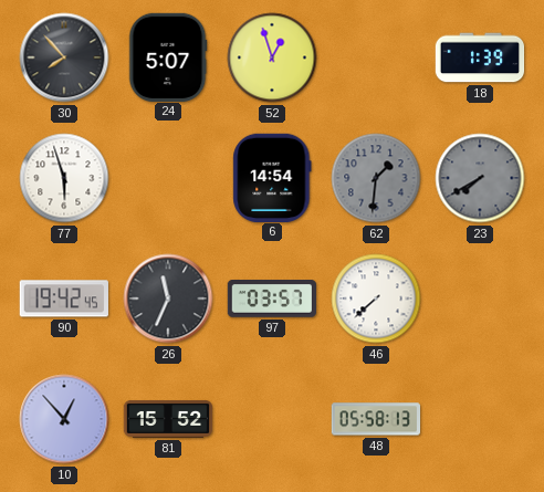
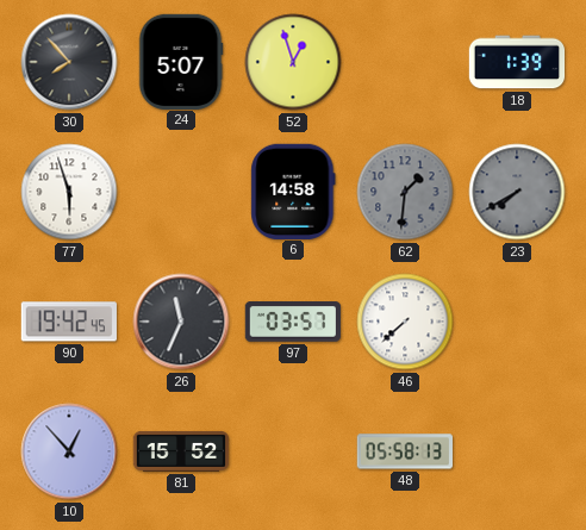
6: 14:54 -> 14:58
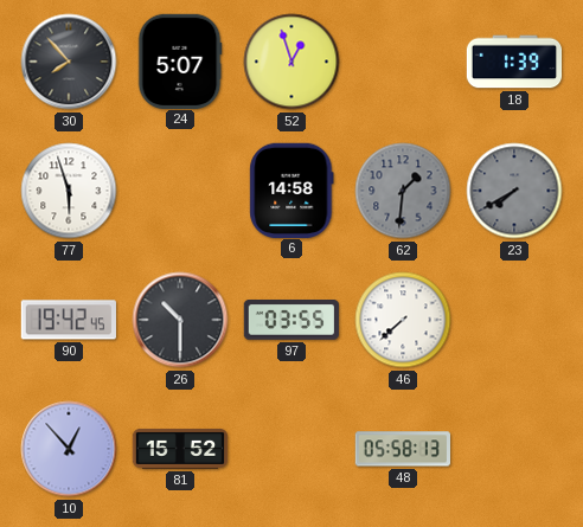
26: 11:34 -> 10:30
97: 03:57 -> 03:55
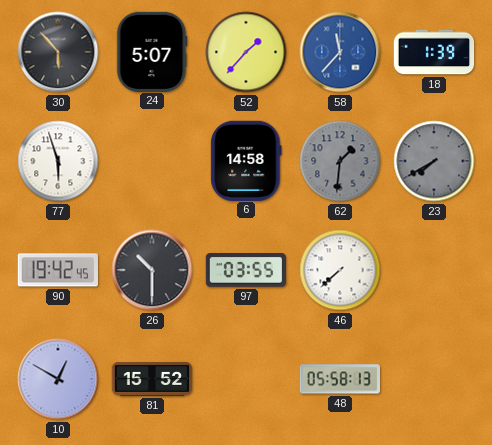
30: 7:53 -> 5:53
52: 12:57 -> 1:37
58: none -> 11:37
10: 12:53 -> 12:50
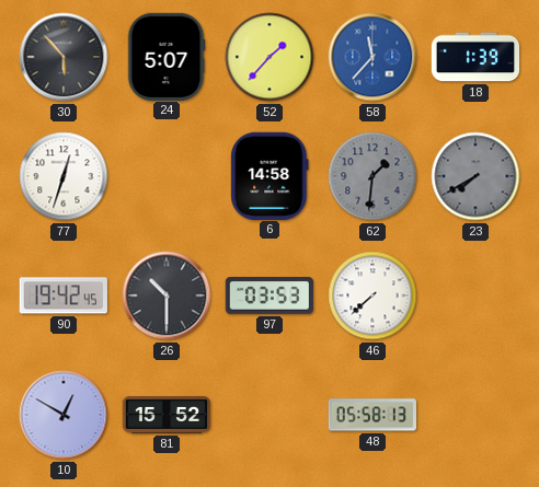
77: 5:57 -> 12:33
97: 03:55 -> 03:53
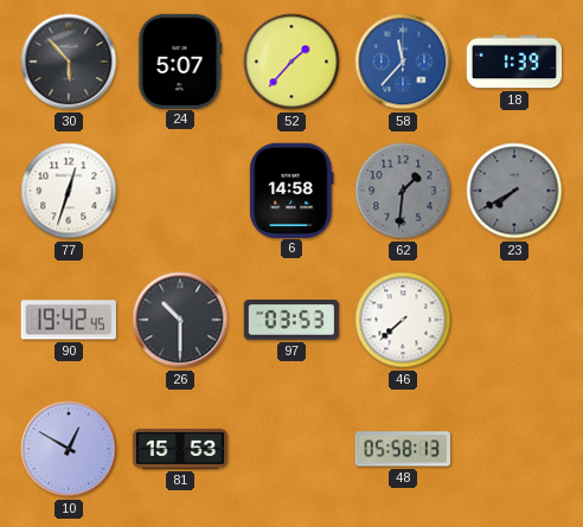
81: 15:52 -> 15:53
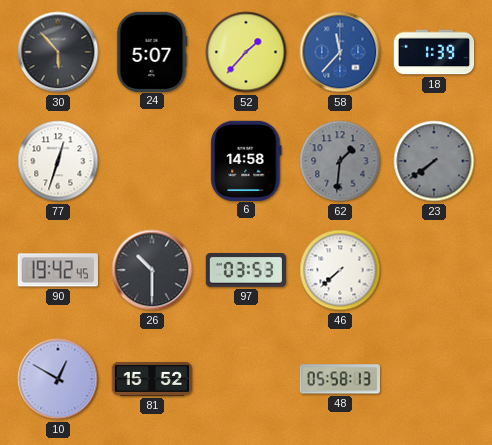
23: 7:40 -> 7:39
81: 15:53 -> 15:52
